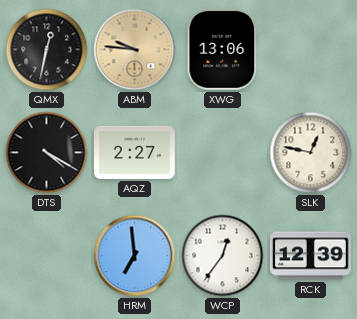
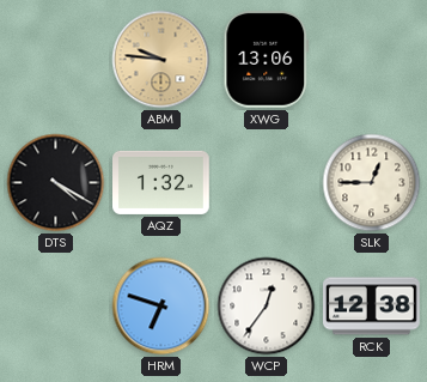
QMX: 12:32 -> none
AQZ: 2:27 -> 1:32
SLK: 12:47 -> 12:45
HRM: 6:59 -> 6:48
RCK: 12:39 -> 12:38
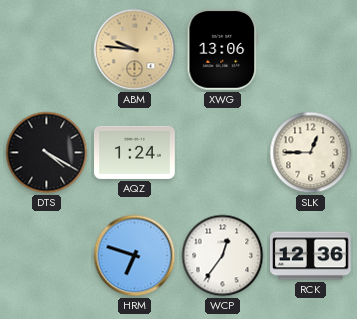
AQZ: 1:32 -> 1:24
RCK: 12:38 -> 12:36
